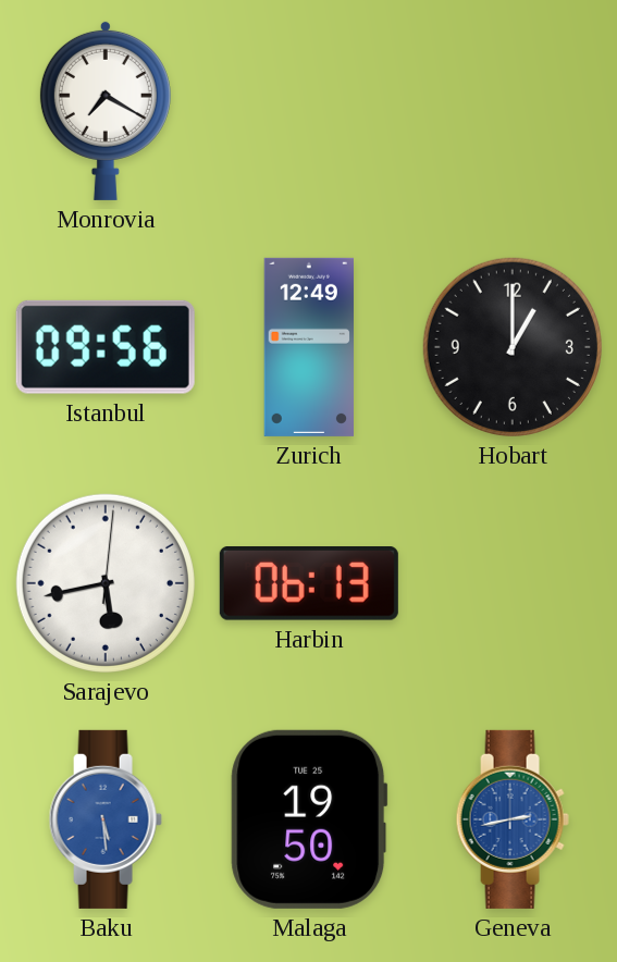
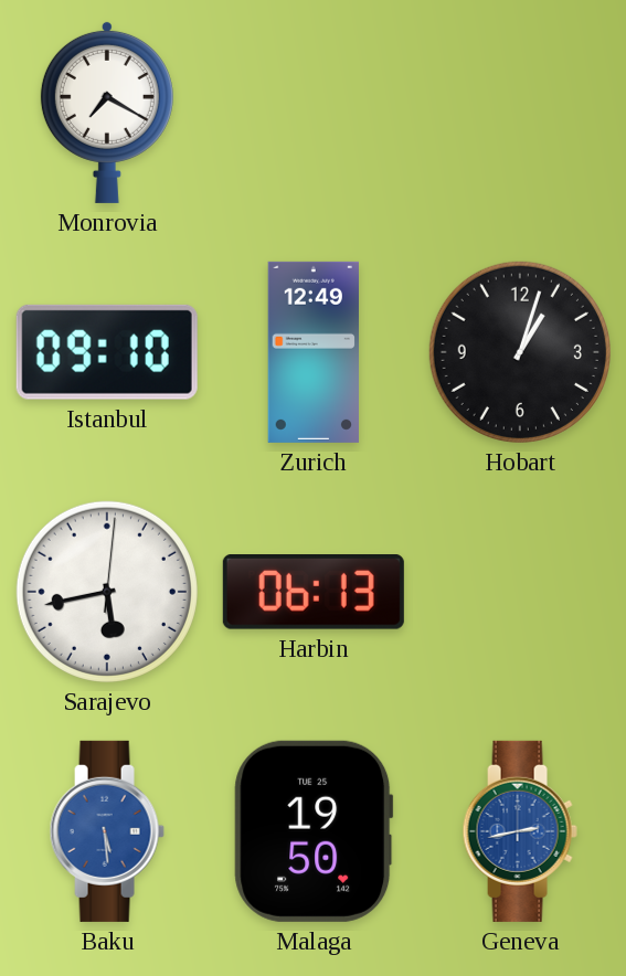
Istanbul: 09:56 -> 09:10
Hobart: 1:00 -> 1:03
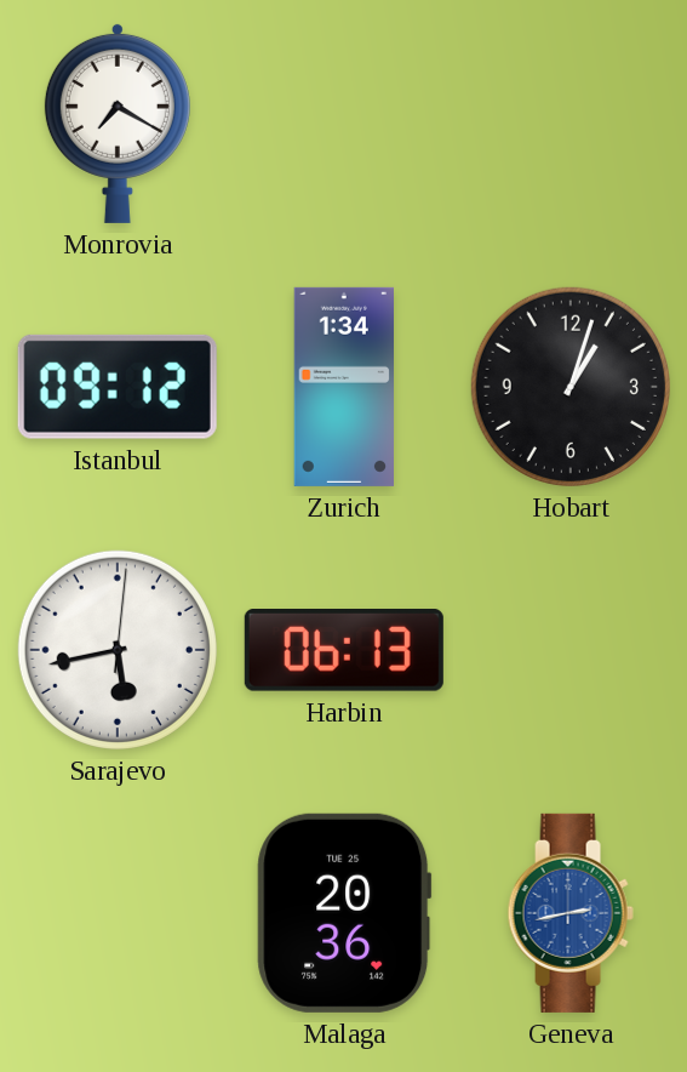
Istanbul: 09:10 -> 09:12
Zurich: 12:49 -> 1:34
Baku: 5:29 -> none
Malaga: 19:50 -> 20:36
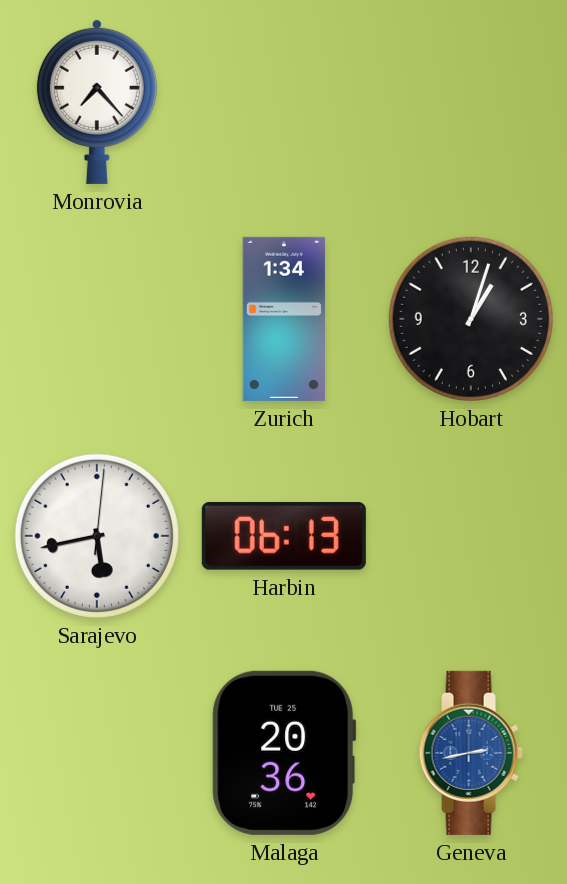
Monrovia: 7:20 -> 7:23
Istanbul: 09:12 -> none
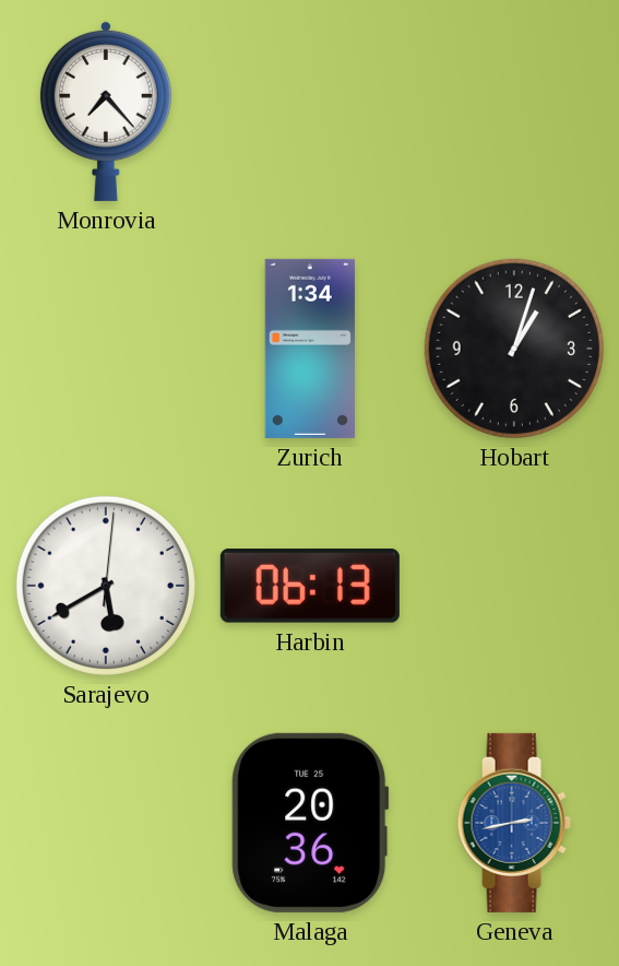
Sarajevo: 5:43 -> 5:40
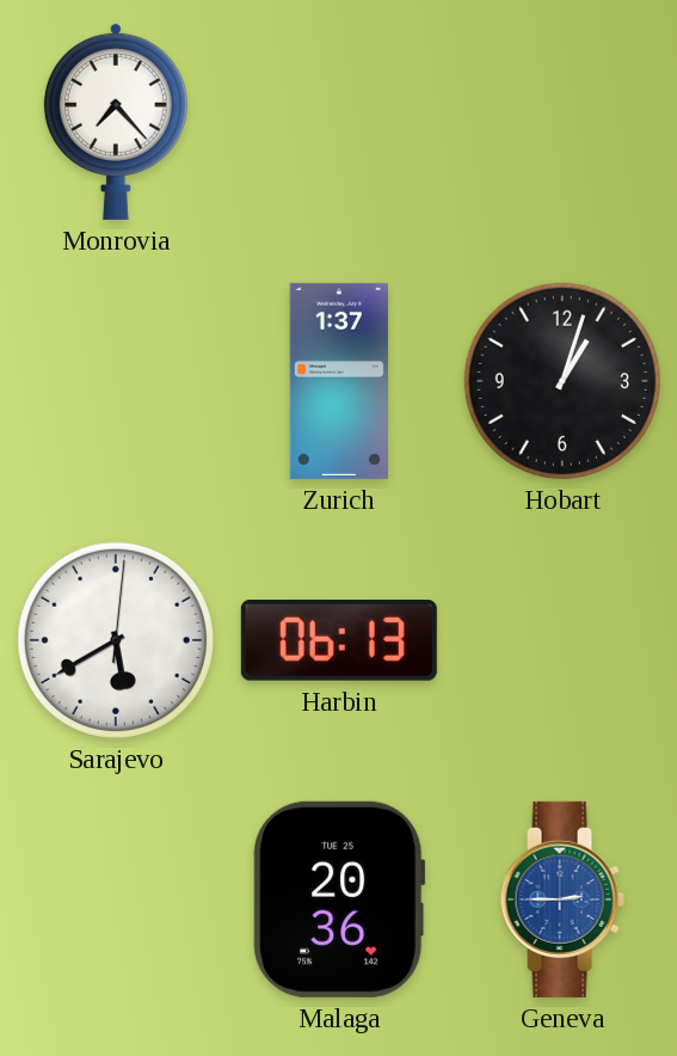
Zurich: 1:34 -> 1:37
Geneva: 2:43 -> 2:45
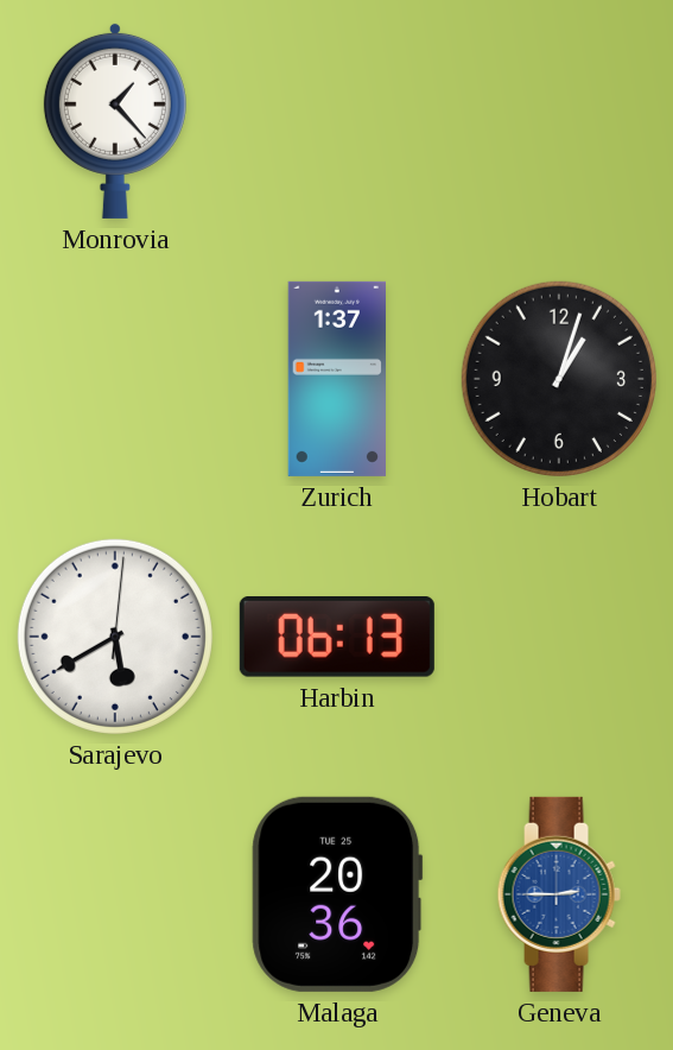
Monrovia: 7:23 -> 1:23
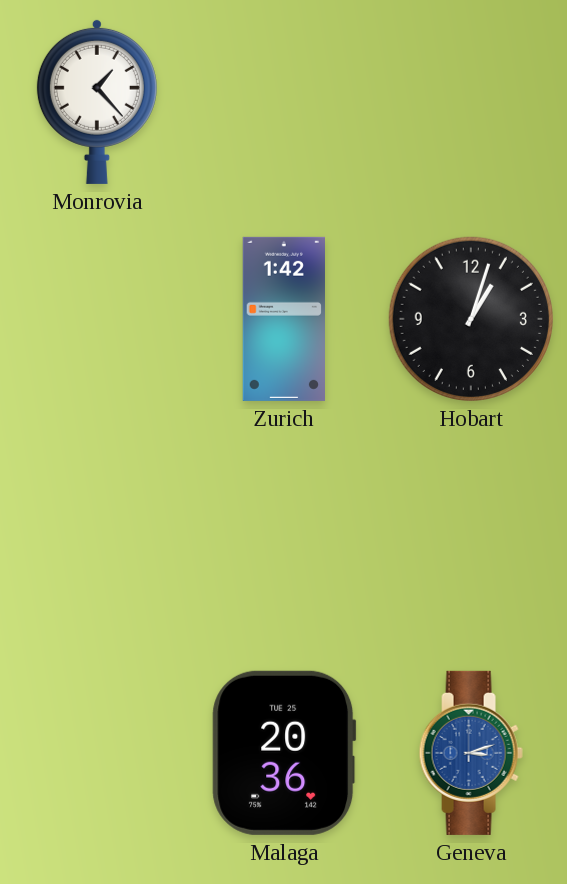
Zurich: 1:37 -> 1:42
Sarajevo: 5:40 -> none
Harbin: 06:13 -> none
Geneva: 2:45 -> 3:12
